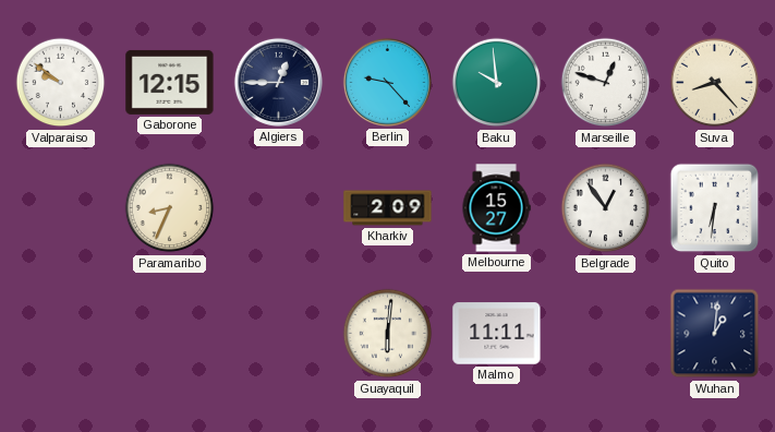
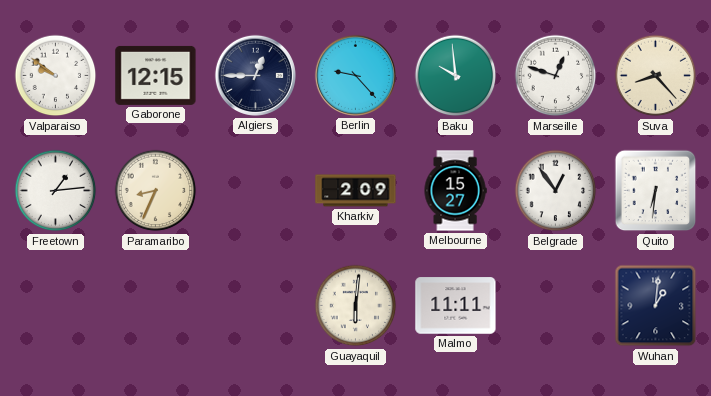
Freetown: none -> 1:14
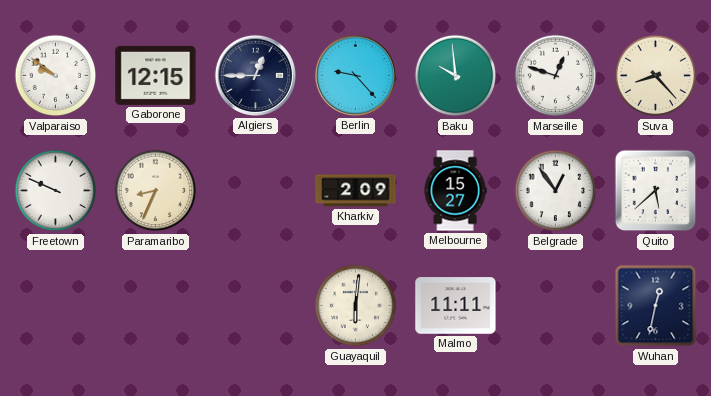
Freetown: 1:14 -> 9:49
Quito: 6:31 -> 5:38
Wuhan: 1:01 -> 12:32
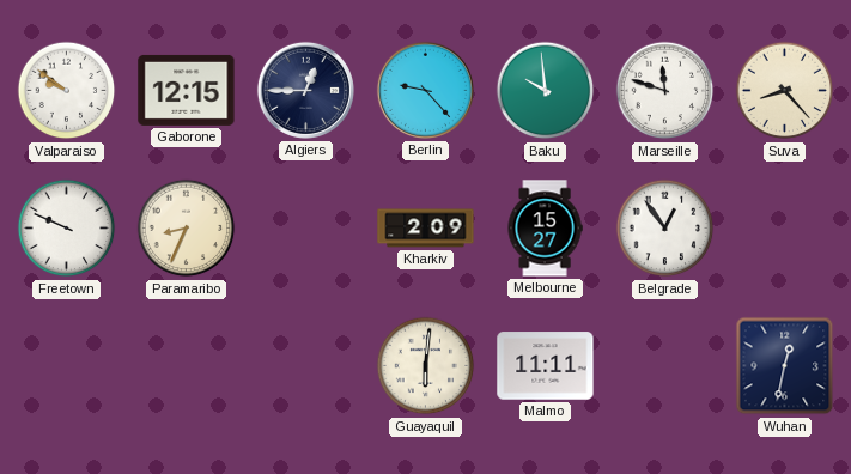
Marseille: 12:48 -> 11:48
Quito: 5:38 -> none
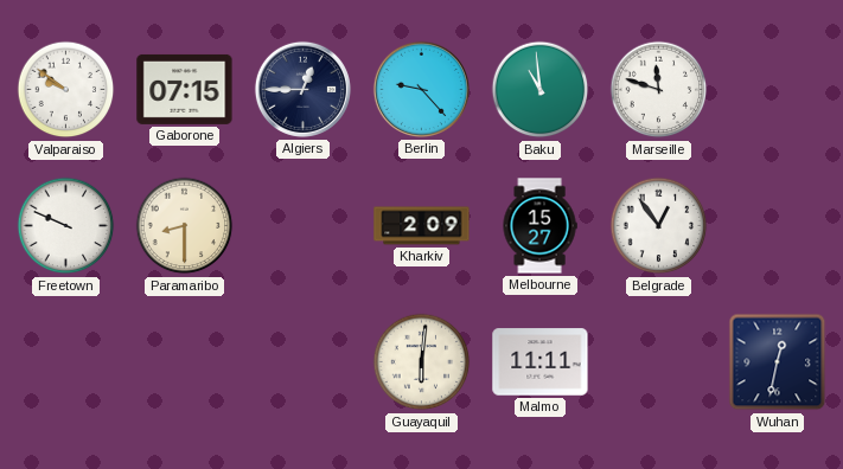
Gaborone: 12:15 -> 07:15
Baku: 9:59 -> 10:59
Suva: 8:23 -> none
Paramaribo: 8:34 -> 8:30
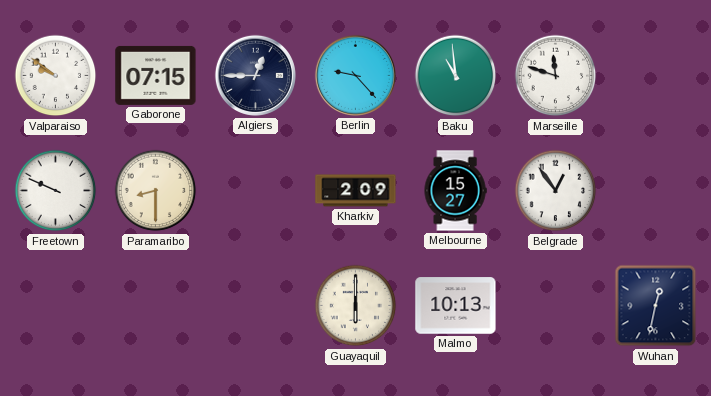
Guayaquil: 6:01 -> 6:00
Malmo: 11:11 -> 10:13
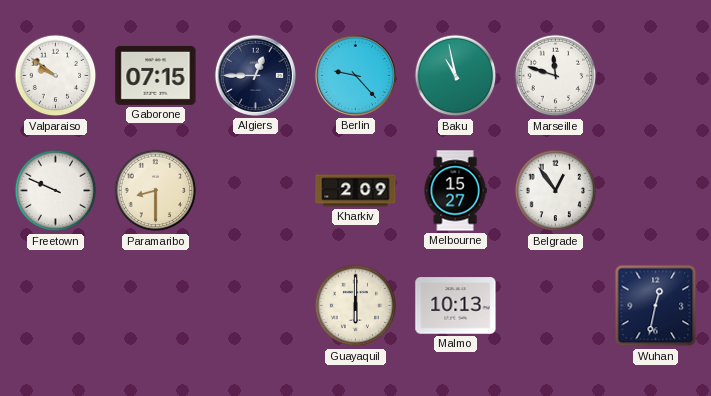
Baku: 10:59 -> 10:58
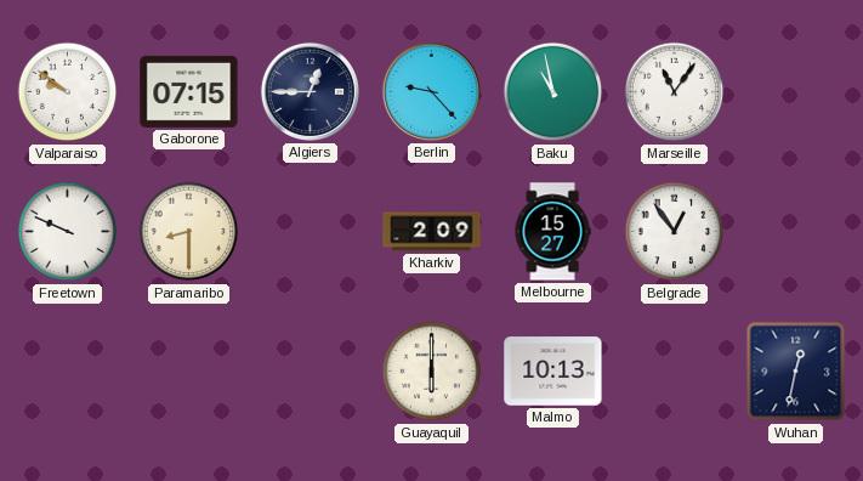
Marseille: 11:48 -> 11:06
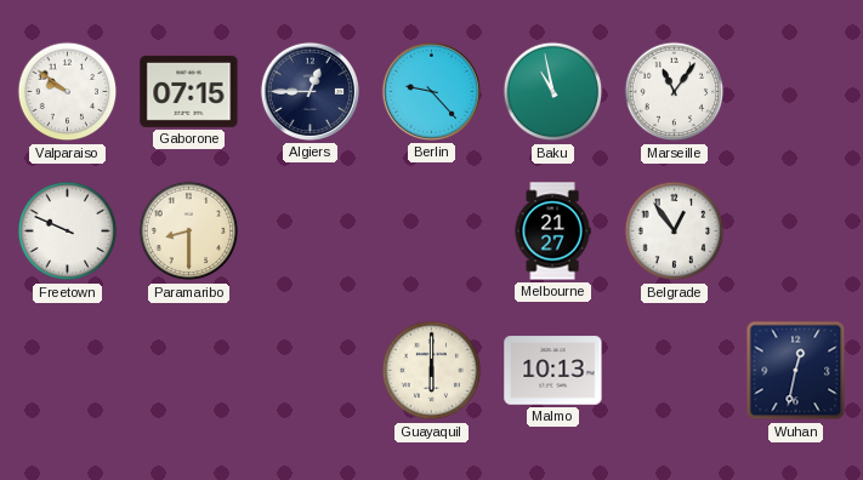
Kharkiv: 2:09 -> none
Melbourne: 15:27 -> 21:27
